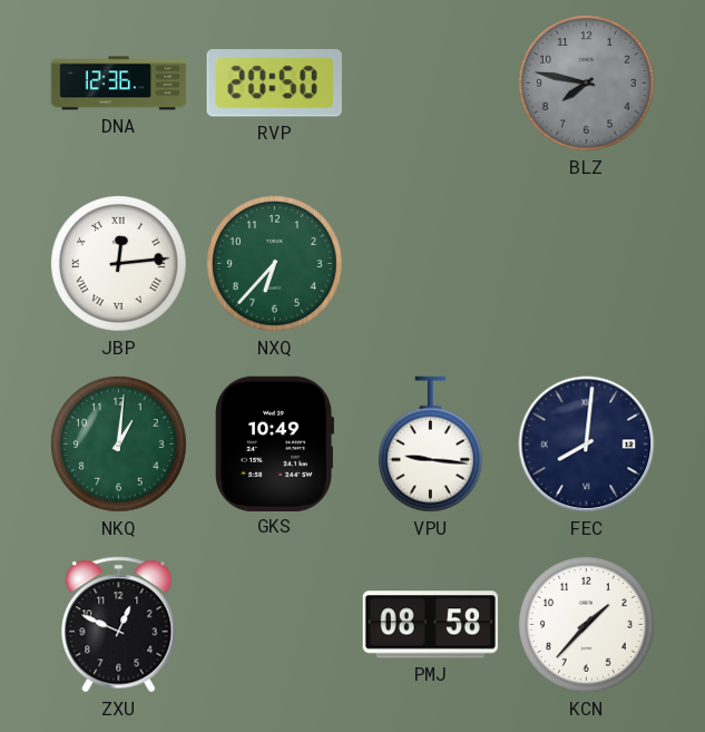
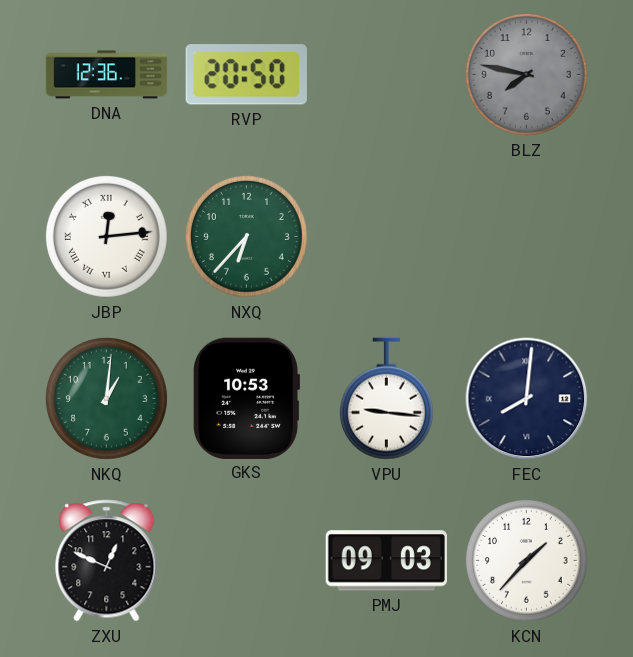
GKS: 10:49 -> 10:53
PMJ: 08:58 -> 09:03
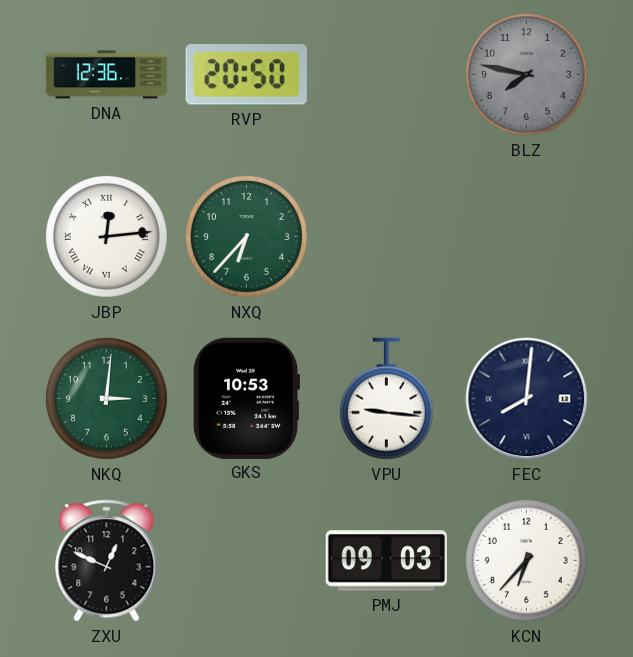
NKQ: 1:01 -> 3:01
KCN: 1:37 -> 6:37
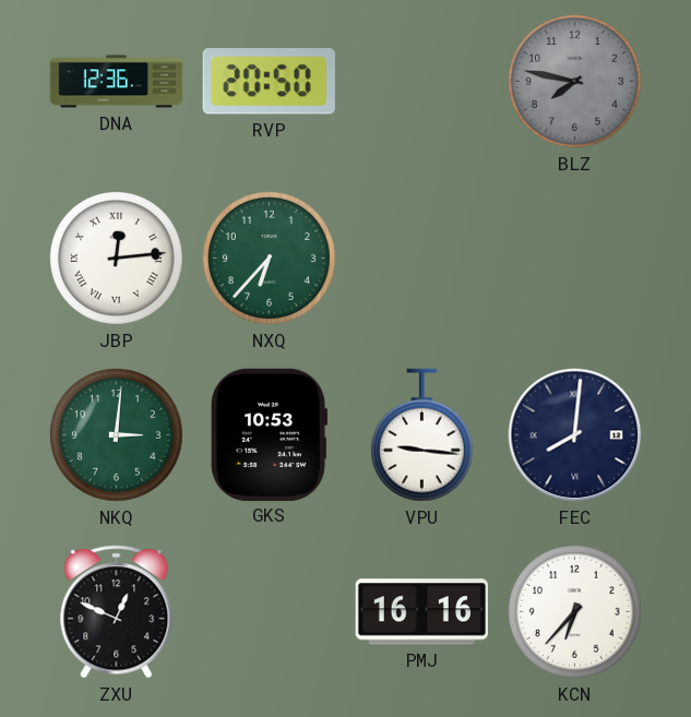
PMJ: 09:03 -> 16:16
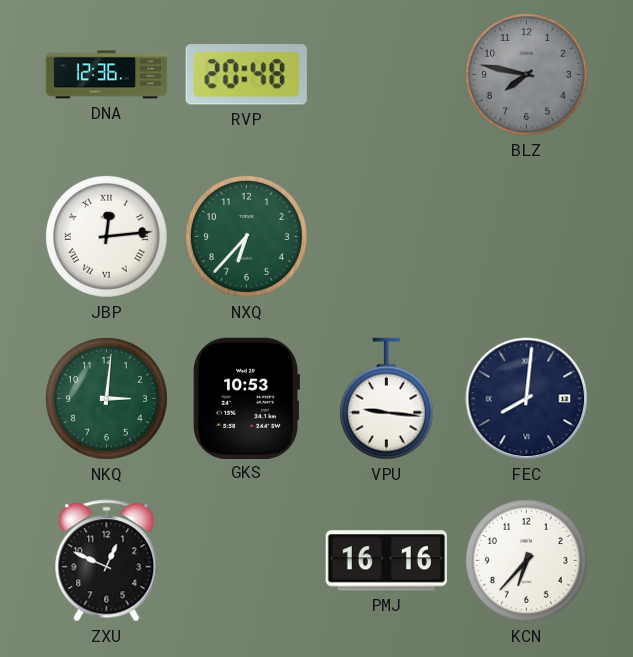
RVP: 20:50 -> 20:48
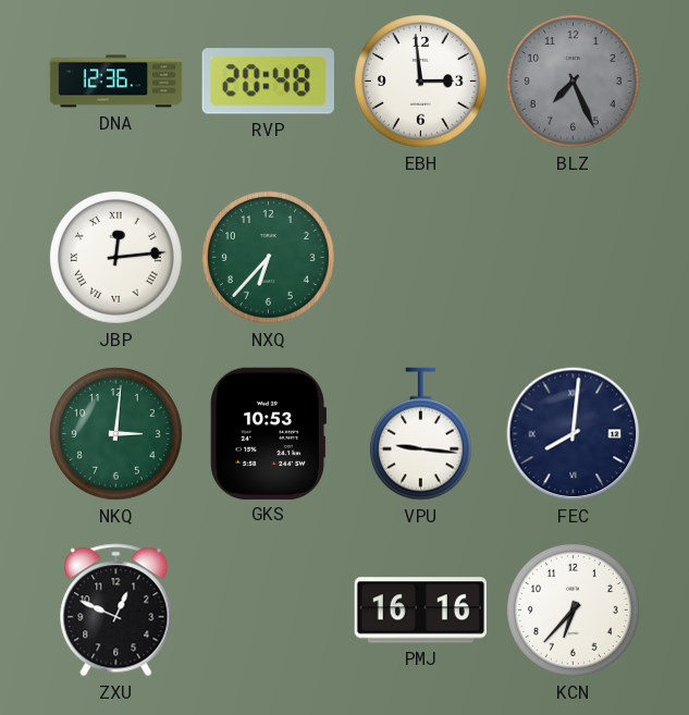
EBH: none -> 2:59
BLZ: 7:47 -> 7:26
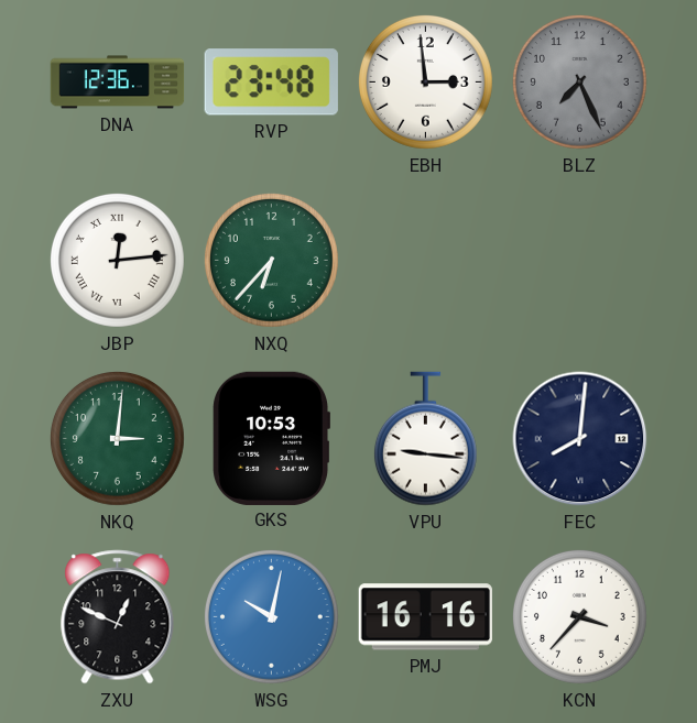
RVP: 20:48 -> 23:48
WSG: none -> 10:02
KCN: 6:37 -> 3:37
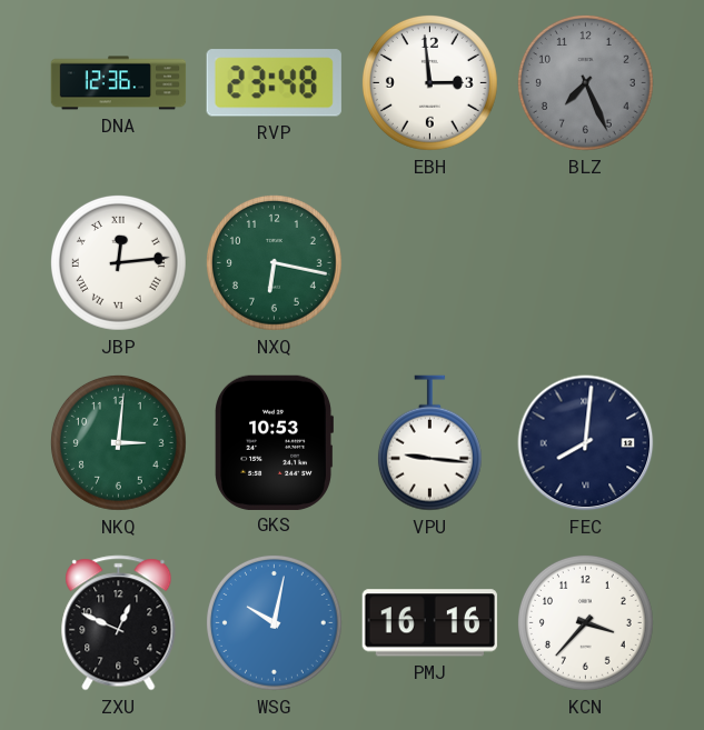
NXQ: 6:37 -> 6:17
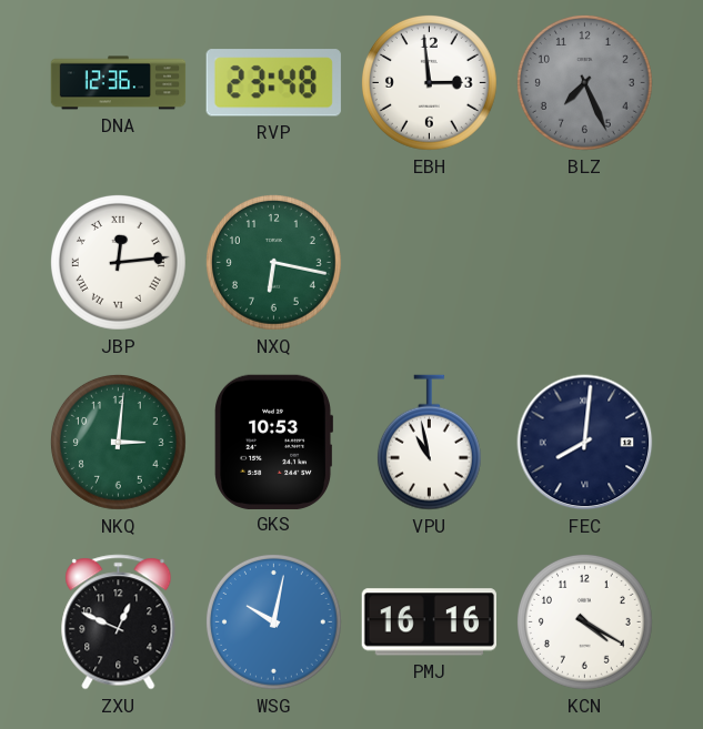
VPU: 9:16 -> 10:58
KCN: 3:37 -> 4:20
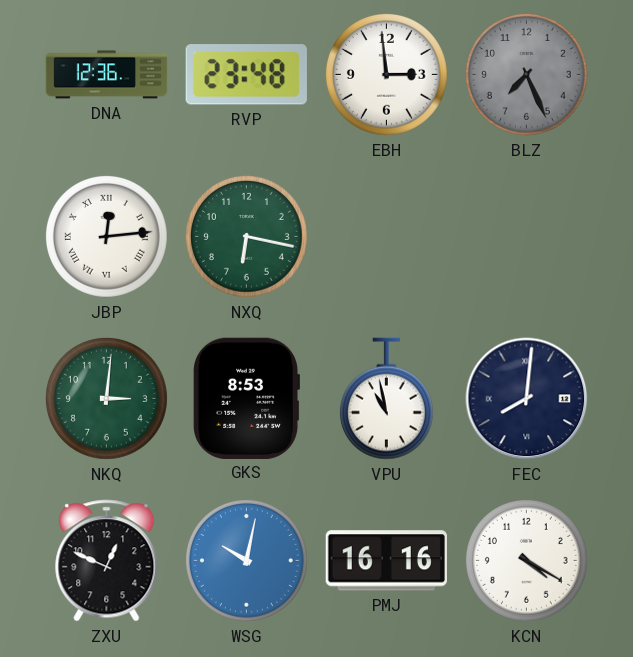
GKS: 10:53 -> 8:53
